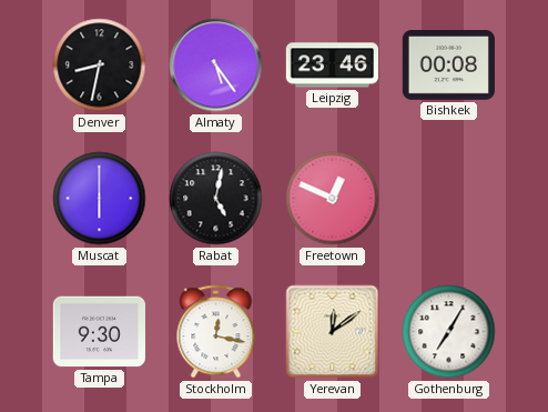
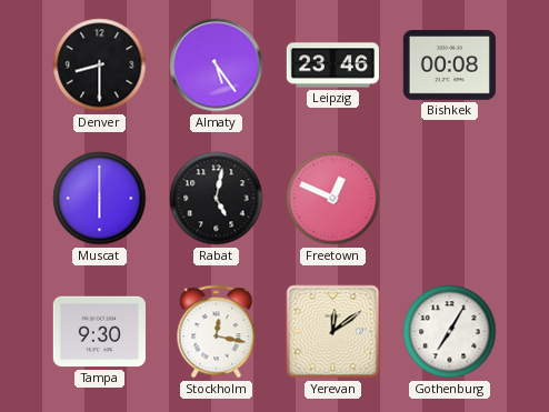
Denver: 8:32 -> 8:30
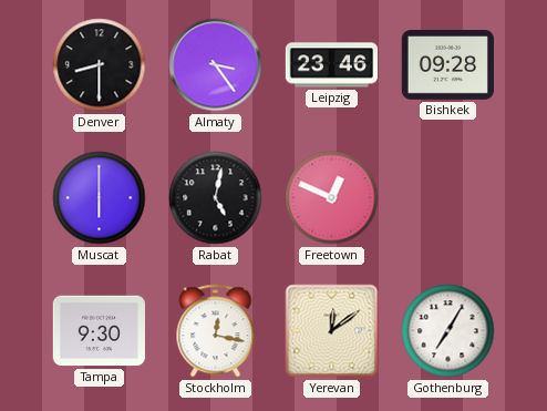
Almaty: 5:24 -> 3:24
Bishkek: 00:08 -> 09:28
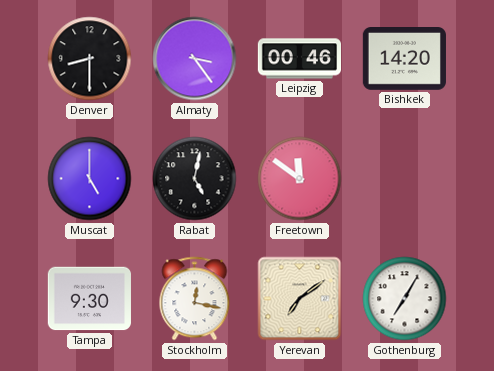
Leipzig: 23:46 -> 00:46
Bishkek: 09:28 -> 14:20
Muscat: 6:00 -> 5:00
Freetown: 12:49 -> 11:51
Yerevan: 12:09 -> 7:09
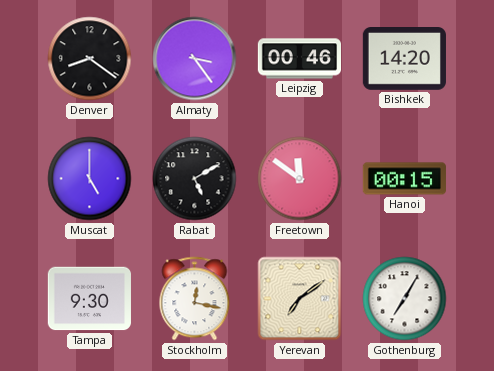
Denver: 8:30 -> 8:21
Rabat: 5:02 -> 5:10
Hanoi: none -> 00:15
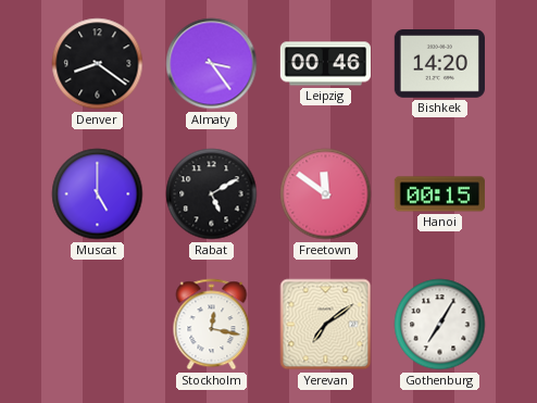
Tampa: 9:30 -> none
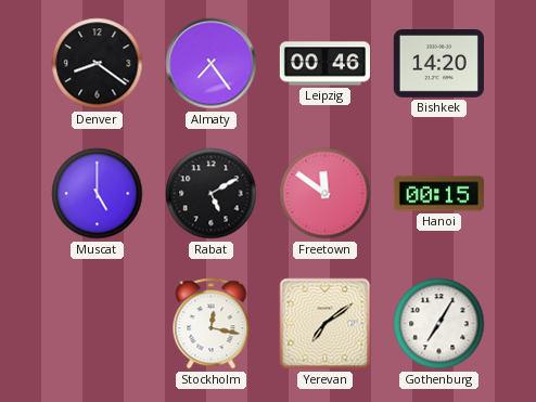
Almaty: 3:24 -> 7:24
